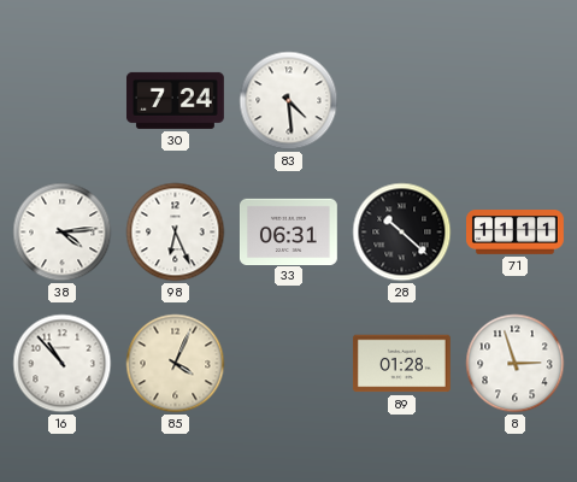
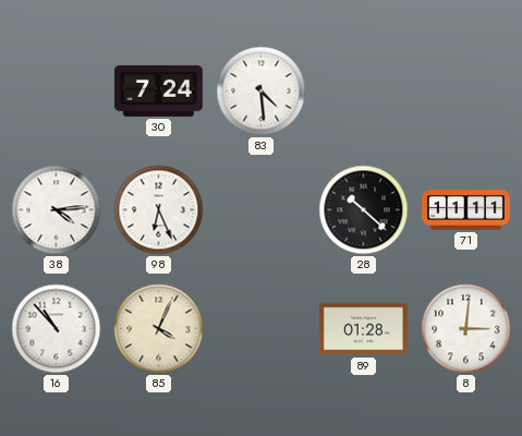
33: 06:31 -> none
8: 2:57 -> 3:01
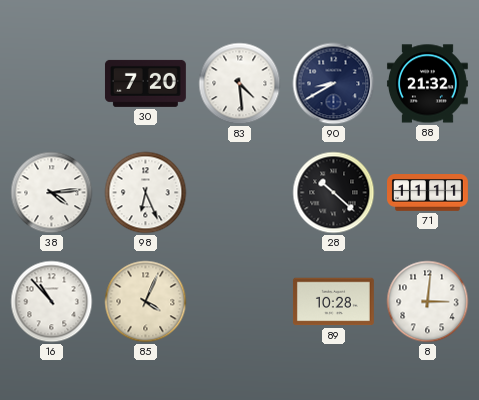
30: 7:24 -> 7:20
90: none -> 8:40
88: none -> 21:32
89: 01:28 -> 10:28
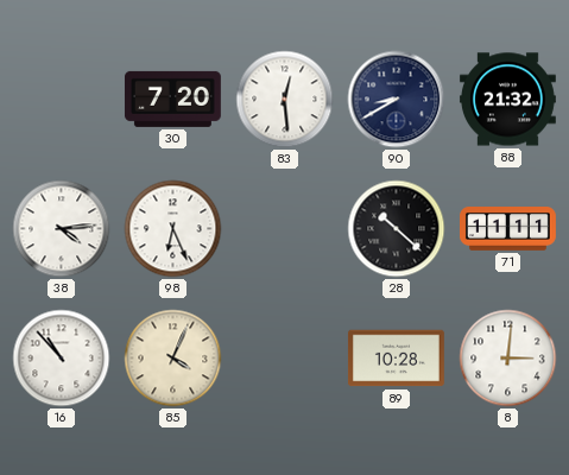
83: 4:29 -> 12:29
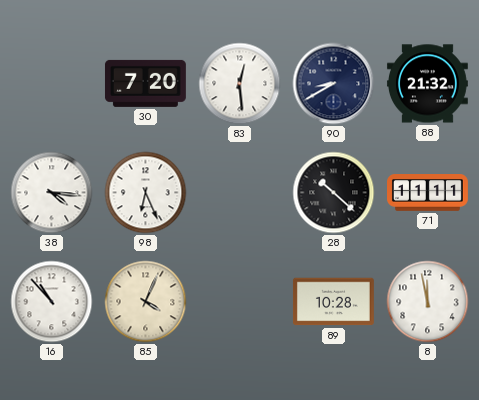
38: 4:14 -> 4:16
8: 3:01 -> 11:58
